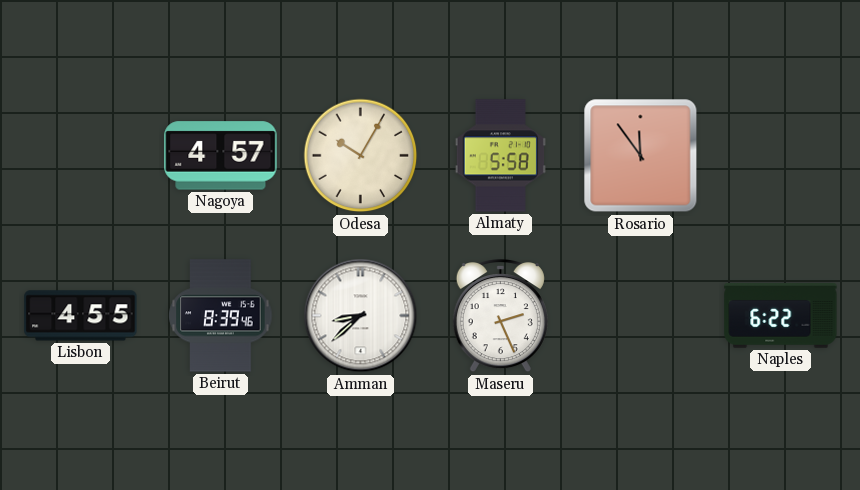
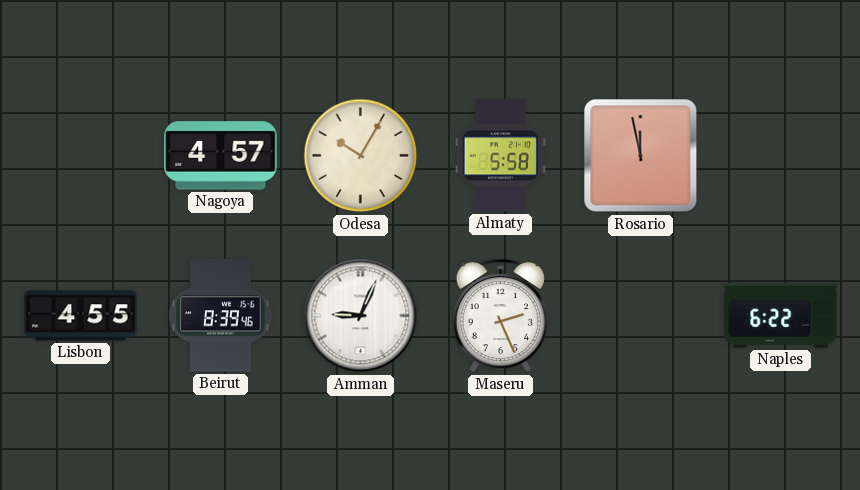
Rosario: 11:54 -> 11:58
Amman: 8:38 -> 9:04
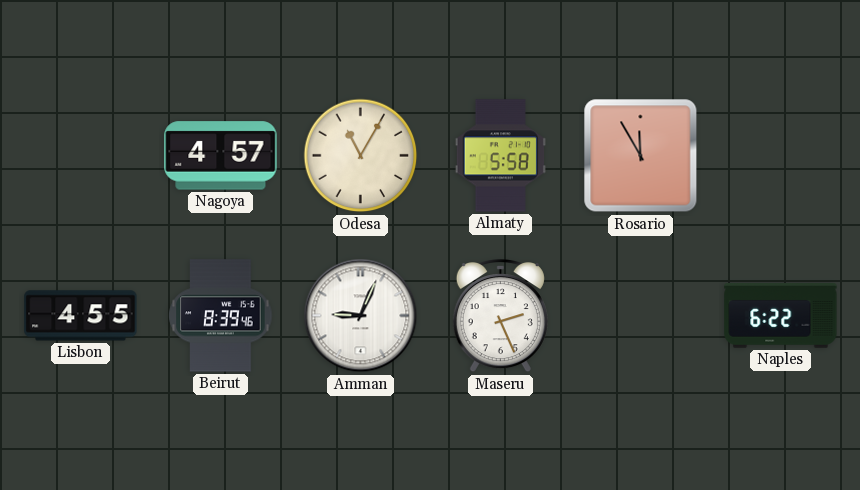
Odesa: 10:05 -> 11:05
Rosario: 11:58 -> 11:55
